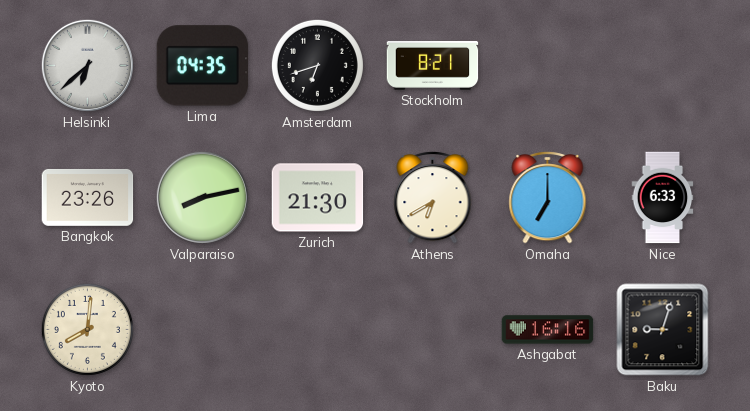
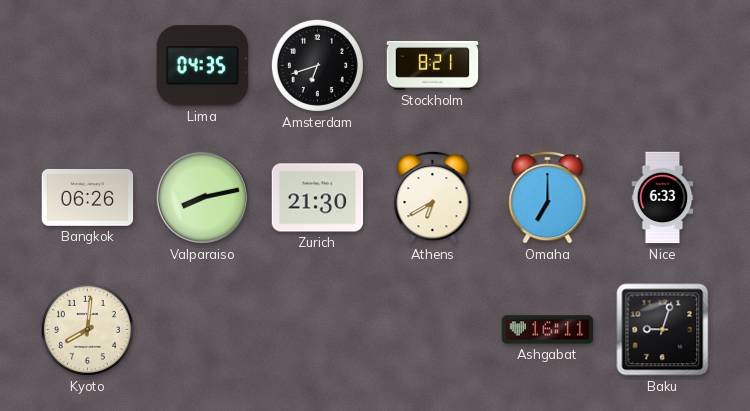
Helsinki: 6:38 -> none
Bangkok: 23:26 -> 06:26
Ashgabat: 16:16 -> 16:11
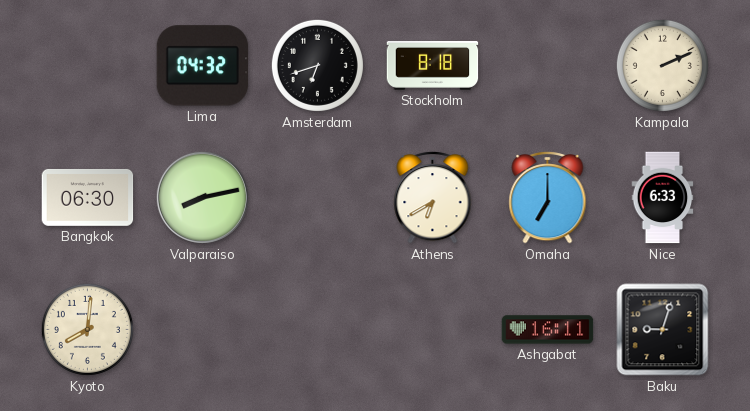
Lima: 04:35 -> 04:32
Stockholm: 8:21 -> 8:18
Kampala: none -> 2:11
Bangkok: 06:26 -> 06:30
Zurich: 21:30 -> none
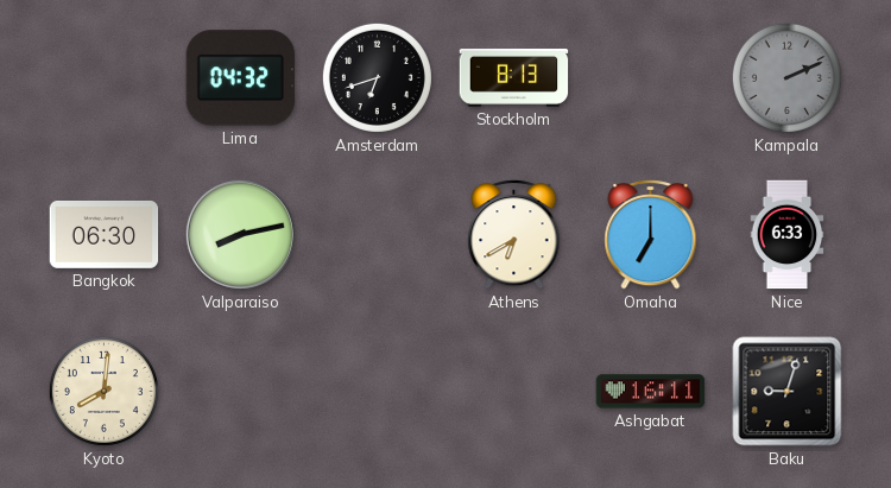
Stockholm: 8:18 -> 8:13
Kampala dial: cream -> grey
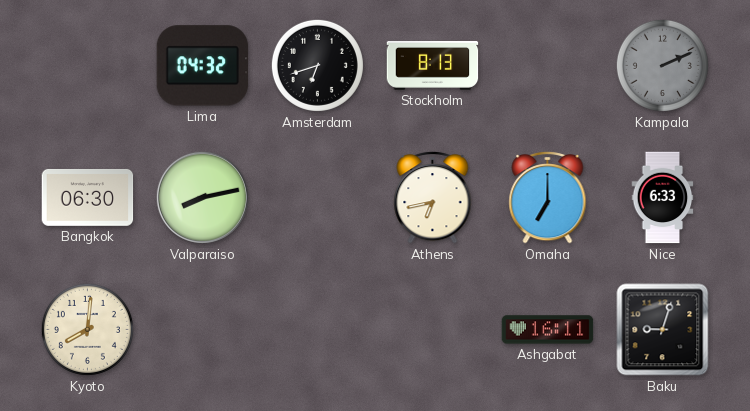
Athens: 6:40 -> 6:43
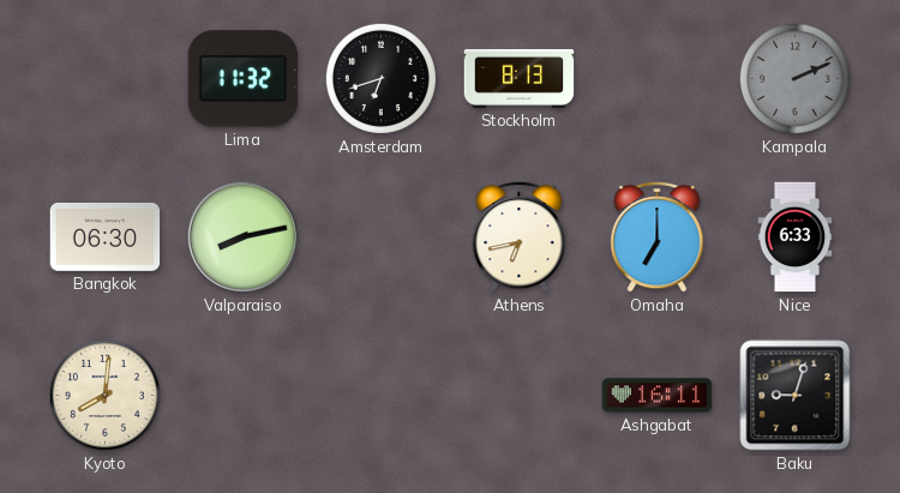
Lima: 04:32 -> 11:32
